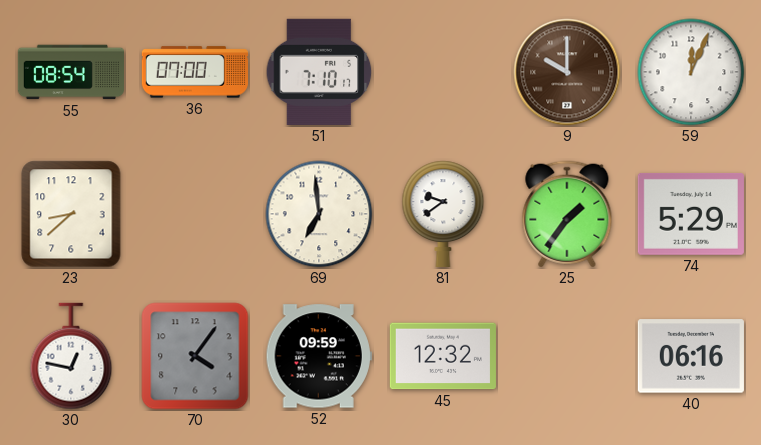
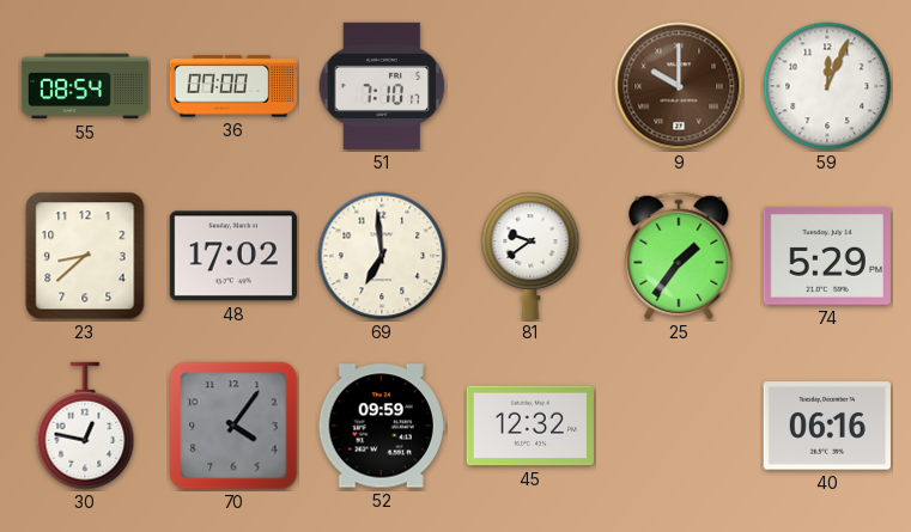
48: none -> 17:02
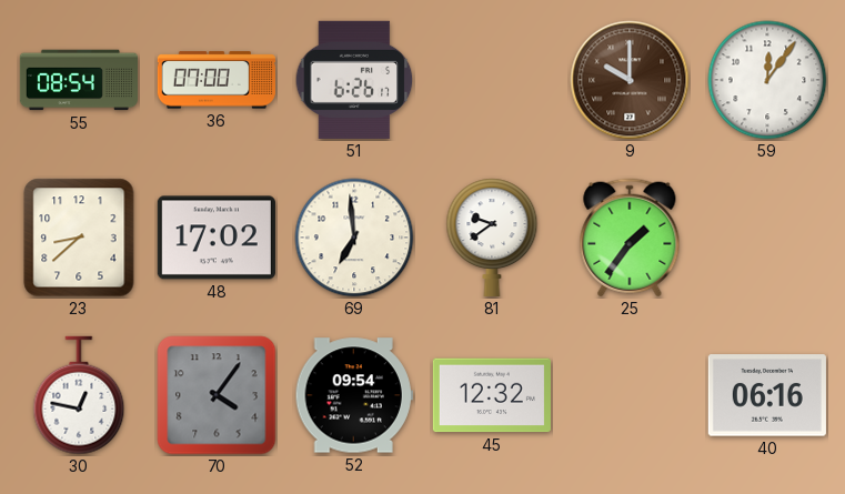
51: 7:10 -> 6:26
59: 12:04 -> 12:06
74: 5:29 -> none
52: 09:59 -> 09:54
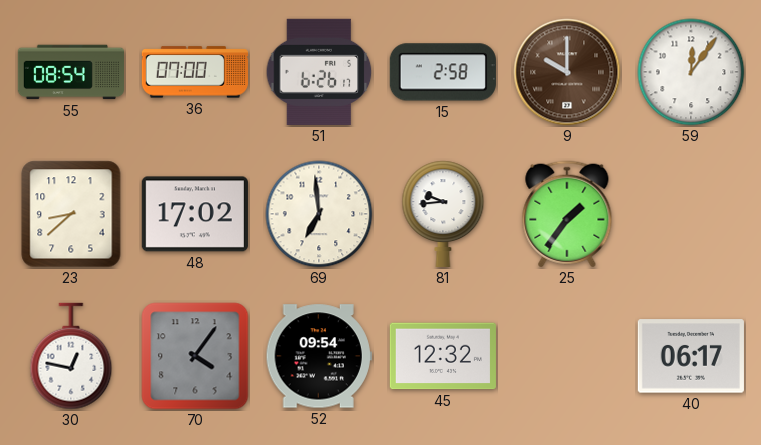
15: none -> 2:58
81: 9:39 -> 9:44
40: 06:16 -> 06:17
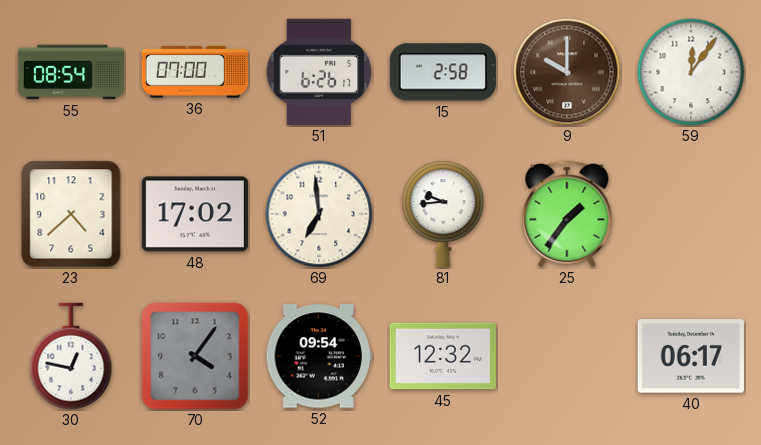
23: 8:38 -> 4:38
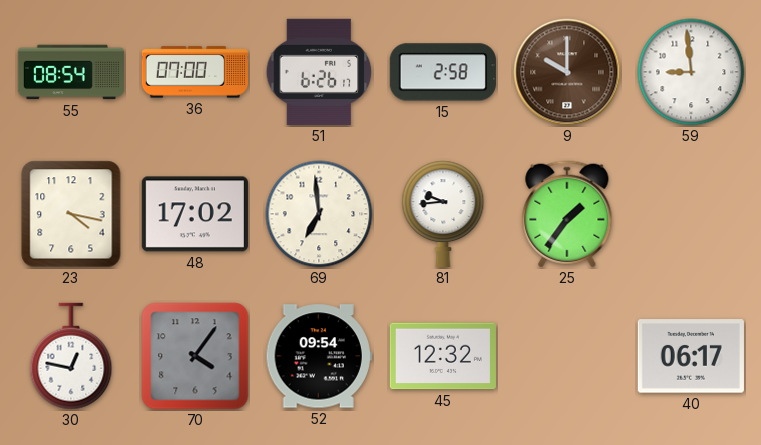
59: 12:06 -> 8:59
23: 4:38 -> 4:17
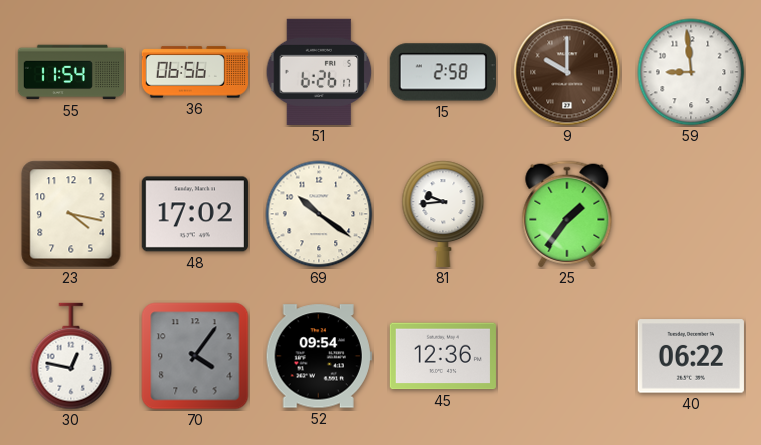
55: 08:54 -> 11:54
36: 07:00 -> 06:56
69: 6:59 -> 10:21
45: 12:32 -> 12:36
40: 06:17 -> 06:22
